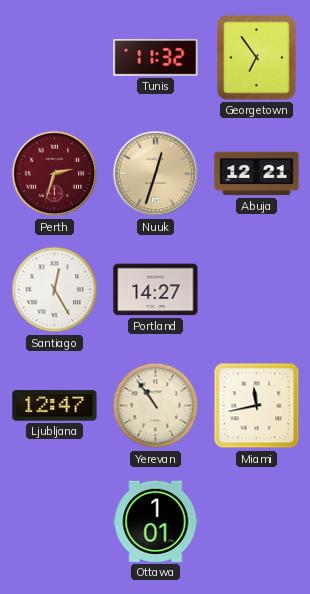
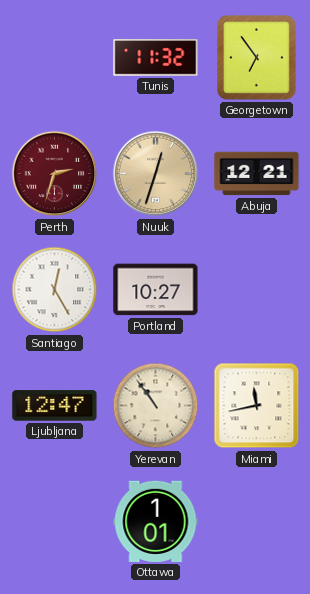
Portland: 14:27 -> 10:27
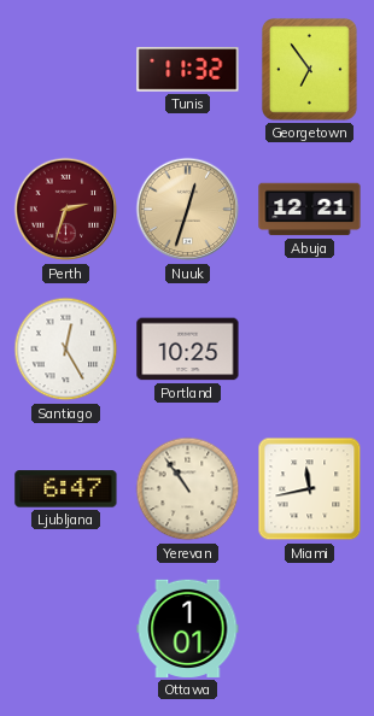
Portland: 10:27 -> 10:25
Ljubljana: 12:47 -> 6:47
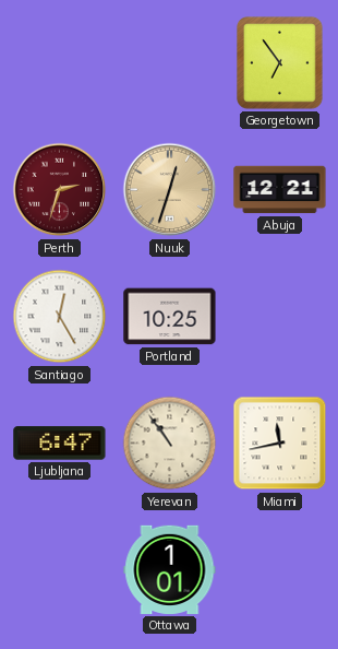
Tunis: 11:32 -> none
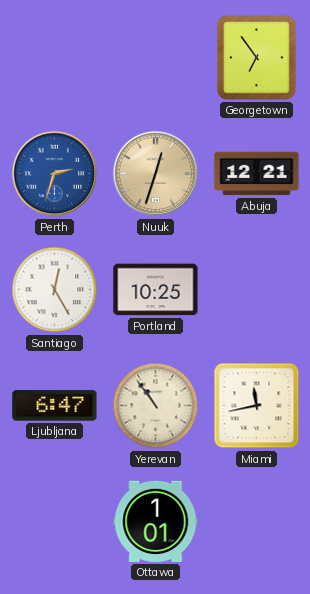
Perth dial: burgundy -> blue
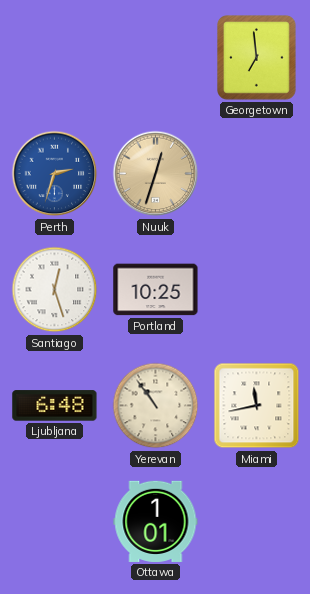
Georgetown: 6:54 -> 6:59
Abuja: 12:21 -> none
Santiago: 12:25 -> 12:27
Ljubljana: 6:47 -> 6:48
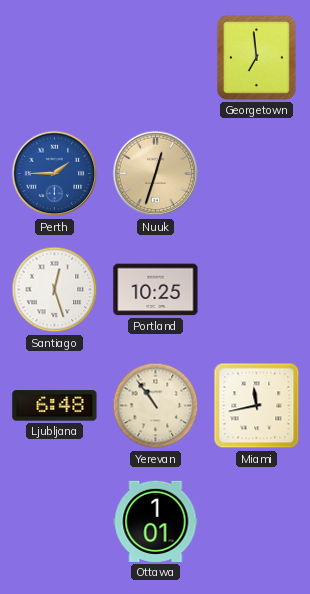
Perth: 2:33 -> 1:45
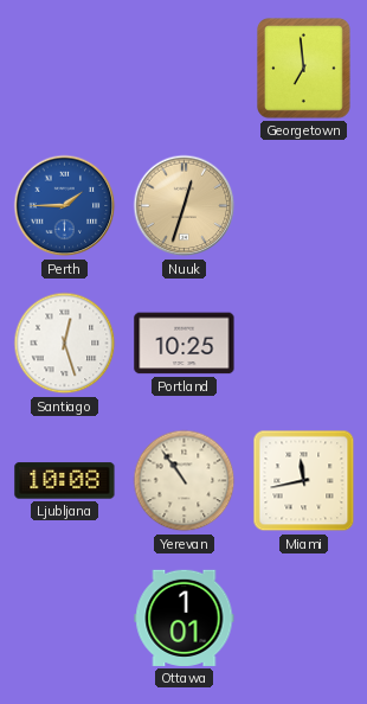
Ljubljana: 6:48 -> 10:08
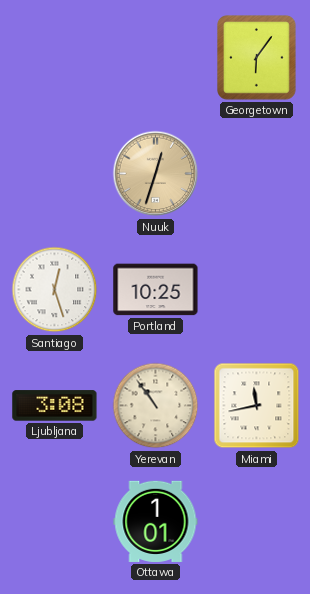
Georgetown: 6:59 -> 6:06
Perth: 1:45 -> none
Ljubljana: 10:08 -> 3:08
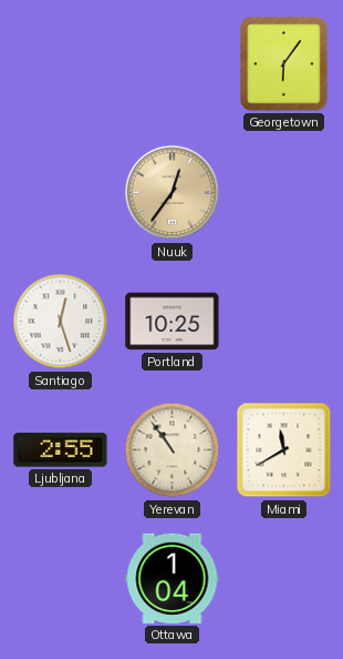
Nuuk: 12:33 -> 12:36
Ljubljana: 3:08 -> 2:55
Miami: 11:43 -> 11:40
Ottawa: 1:01 -> 1:04
